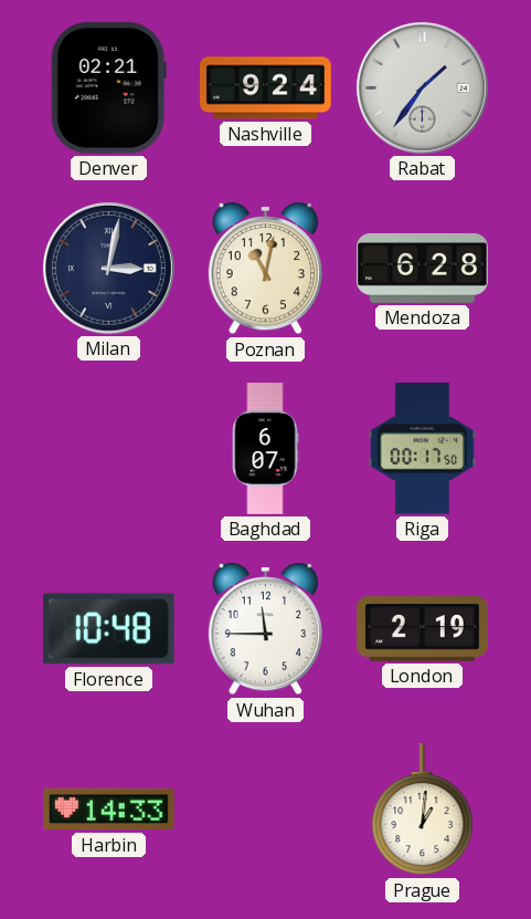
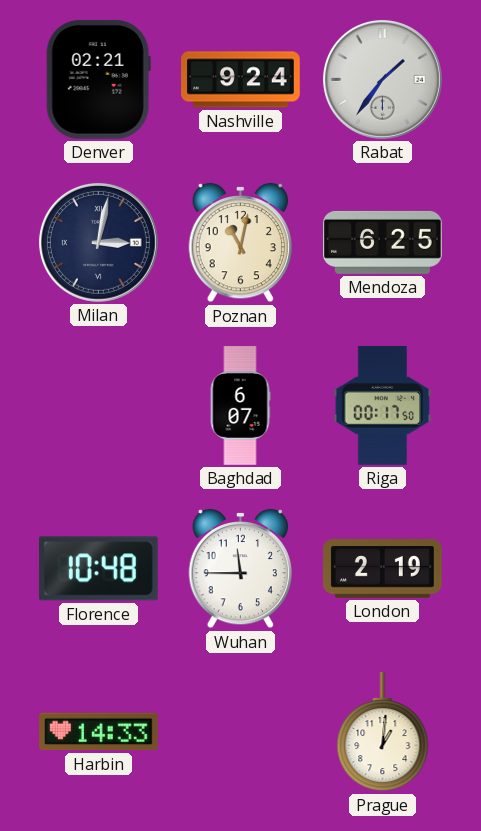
Mendoza: 6:28 -> 6:25
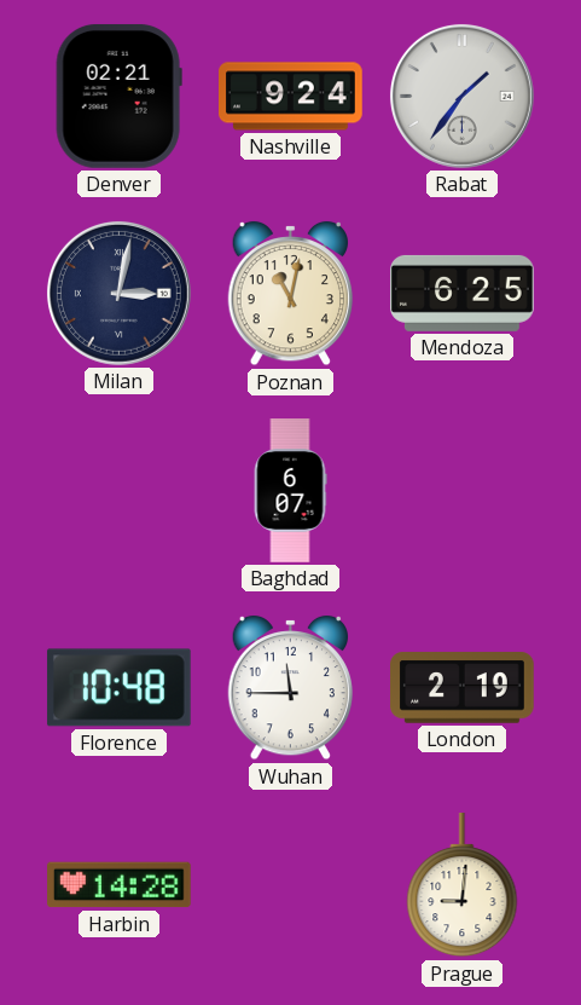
Riga: 00:17 -> none
Harbin: 14:33 -> 14:28
Prague: 1:01 -> 9:01
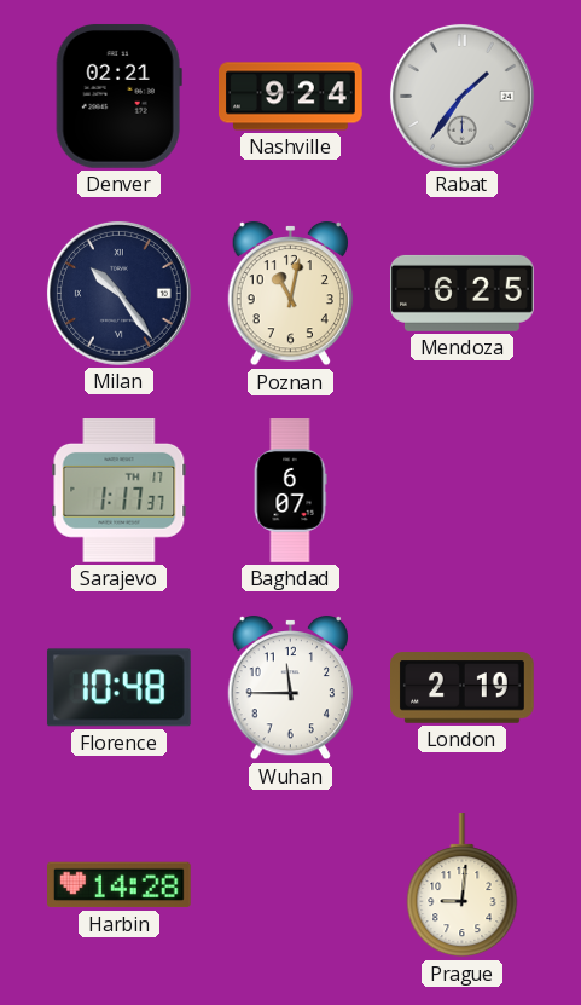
Milan: 3:02 -> 10:24
Sarajevo: none -> 1:17
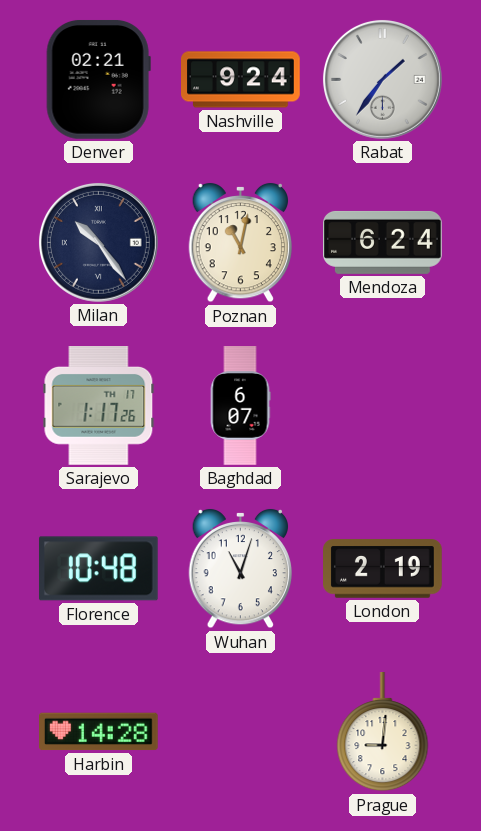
Mendoza: 6:25 -> 6:24
Sarajevo: 1:17:37 -> 1:17:26
Wuhan: 11:45 -> 11:03
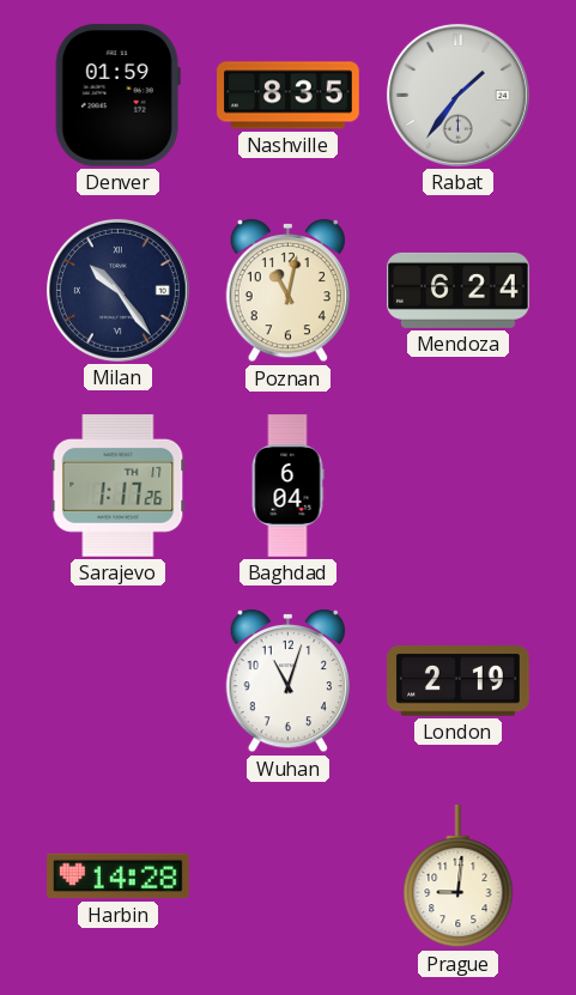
Denver: 02:21 -> 01:59
Nashville: 9:24 -> 8:35
Baghdad: 6:07 -> 6:04
Florence: 10:48 -> none
